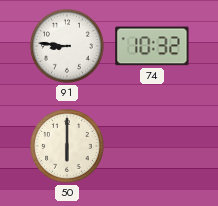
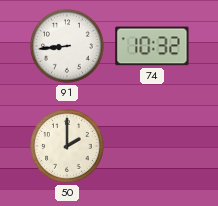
91: 8:46 -> 8:44
50: 6:00 -> 2:00
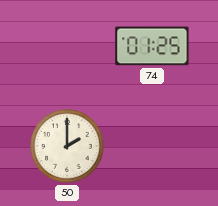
91: 8:44 -> none
74: 10:32 -> 01:25
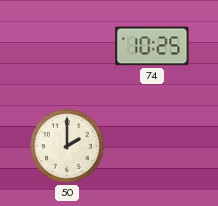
74: 01:25 -> 10:25
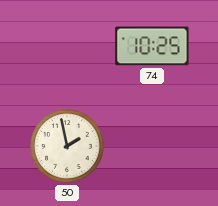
50: 2:00 -> 1:58
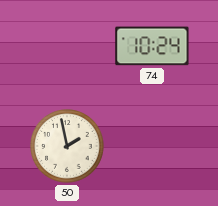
74: 10:25 -> 10:24
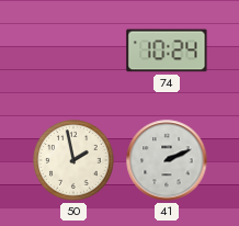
41: none -> 2:11
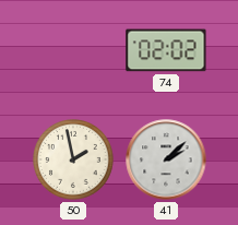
74: 10:24 -> 02:02
41: 2:11 -> 2:08
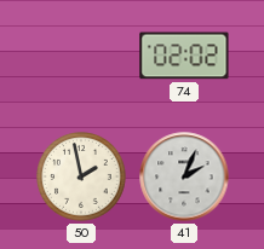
41: 2:08 -> 2:04
